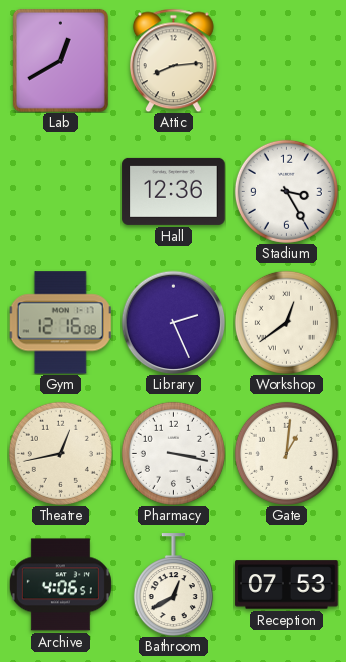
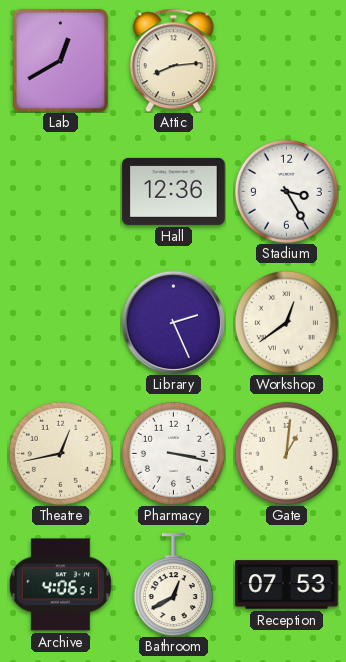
Gym: 12:16 -> none
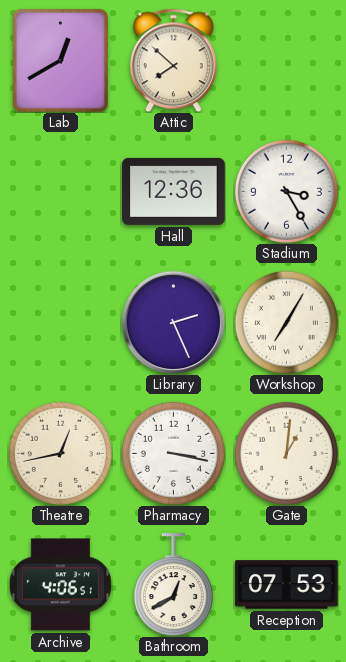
Attic: 8:14 -> 7:52
Workshop: 12:39 -> 7:05
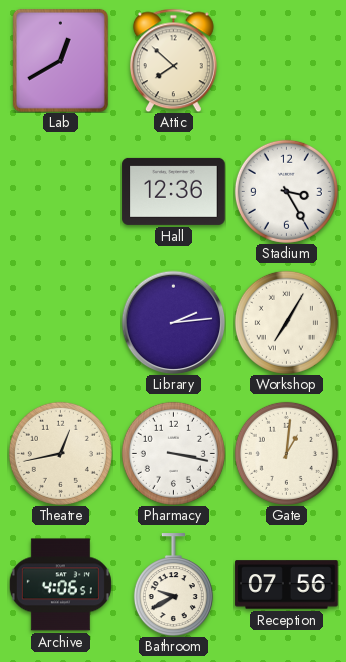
Library: 2:26 -> 2:14
Bathroom: 12:40 -> 9:40
Reception: 07:53 -> 07:56
